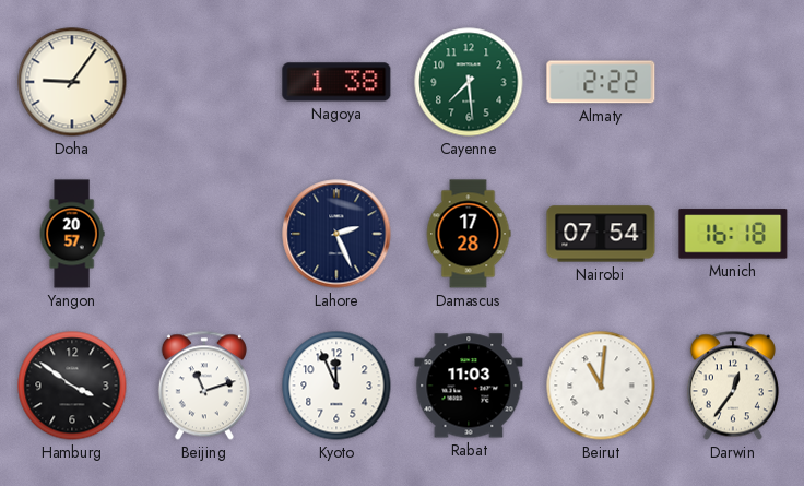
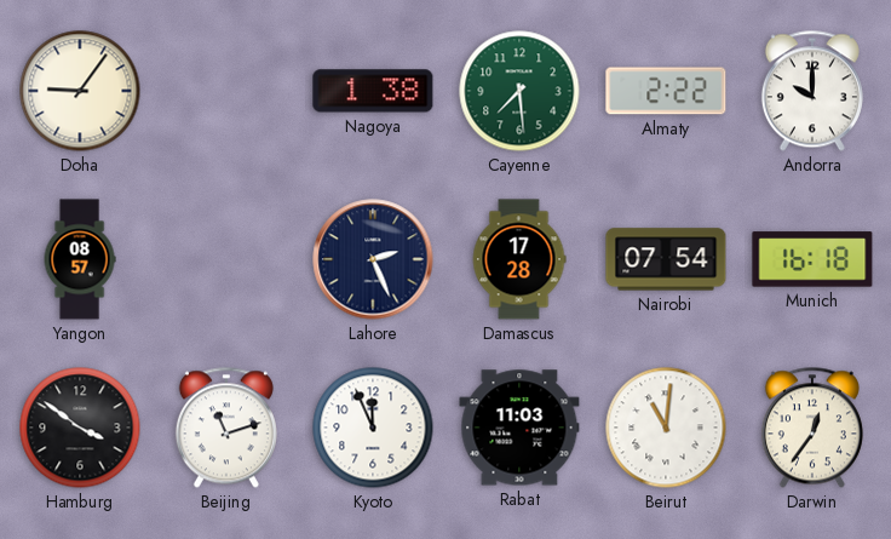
Andorra: none -> 10:00
Yangon: 20:57 -> 08:57
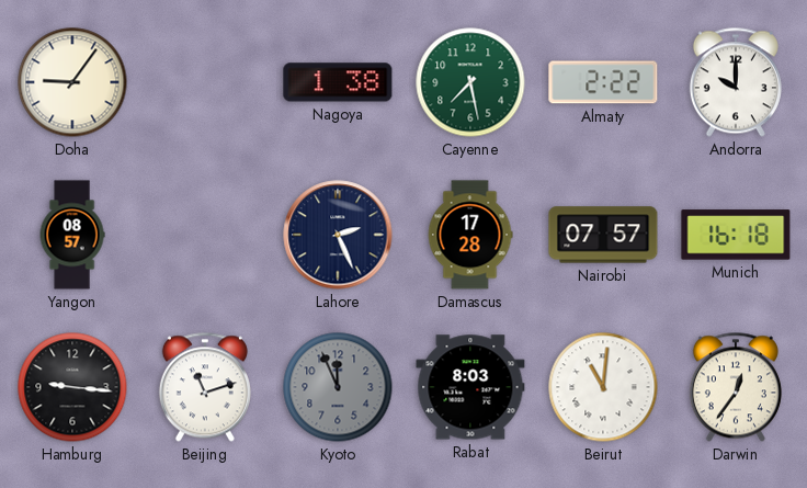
Cayenne: 7:29 -> 7:28
Nairobi: 07:54 -> 07:57
Hamburg: 3:51 -> 9:16
Kyoto dial: white -> grey
Rabat: 11:03 -> 8:03
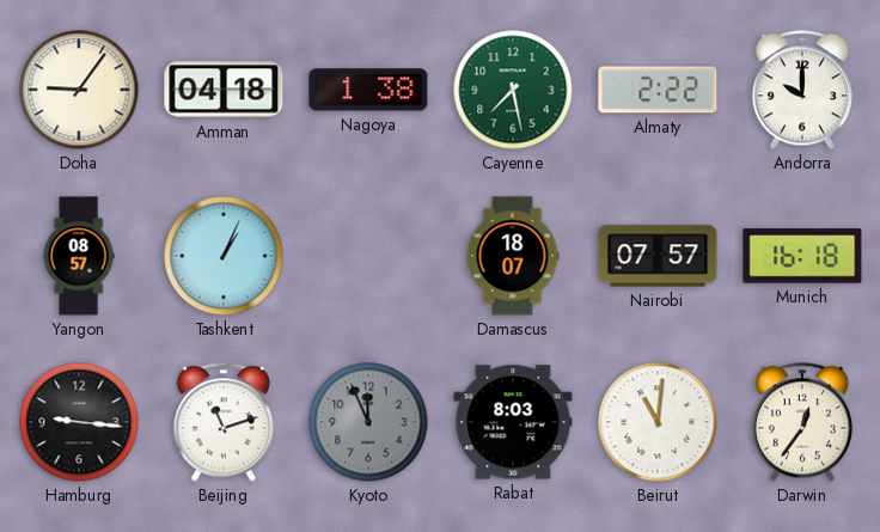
Amman: none -> 04:18
Tashkent: none -> 1:04
Lahore: 2:26 -> none
Damascus: 17:28 -> 18:07
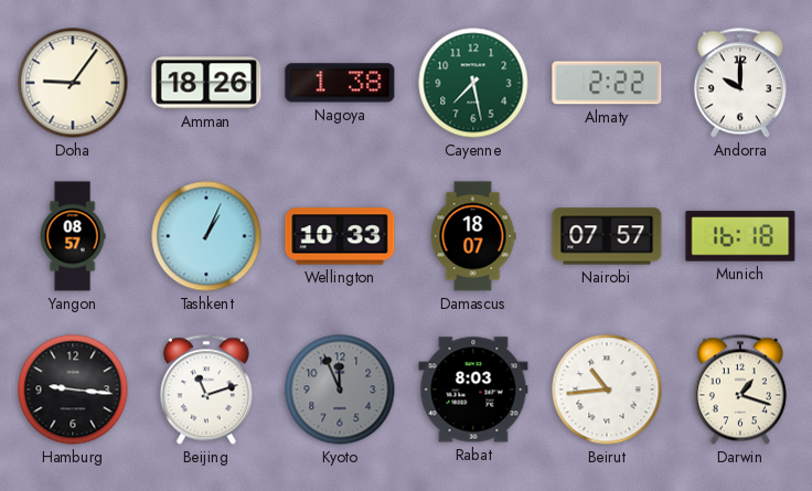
Amman: 04:18 -> 18:26
Wellington: none -> 10:33
Beirut: 11:01 -> 10:44
Darwin: 12:36 -> 1:18
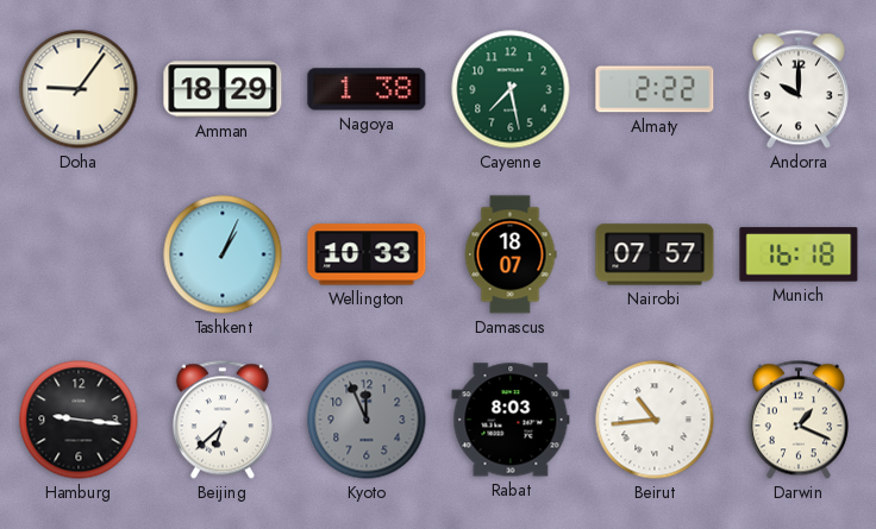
Amman: 18:26 -> 18:29
Yangon: 08:57 -> none
Beijing: 11:12 -> 6:38
Darwin: 1:18 -> 1:19
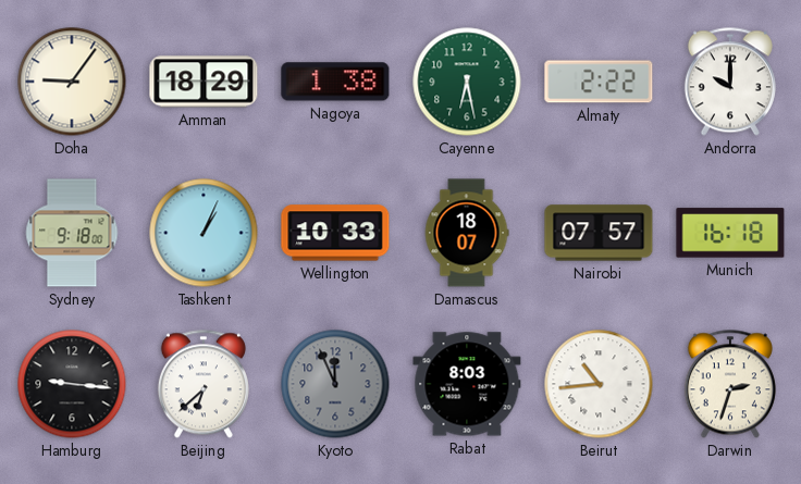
Cayenne: 7:28 -> 6:28
Sydney: none -> 9:18
Darwin: 1:19 -> 2:33
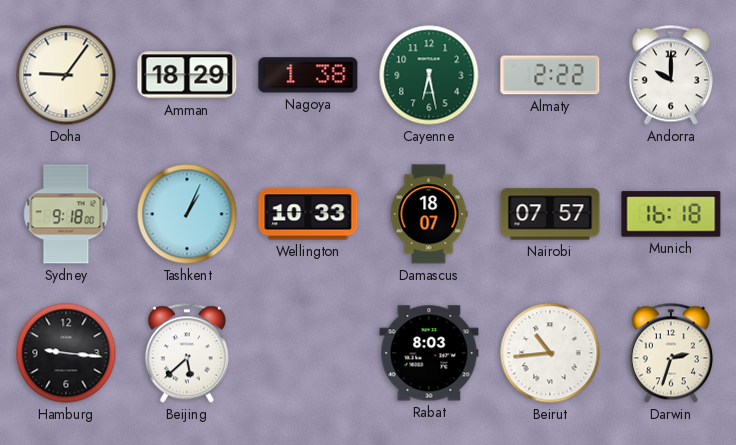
Beijing: 6:38 -> 5:38
Kyoto: 11:56 -> none
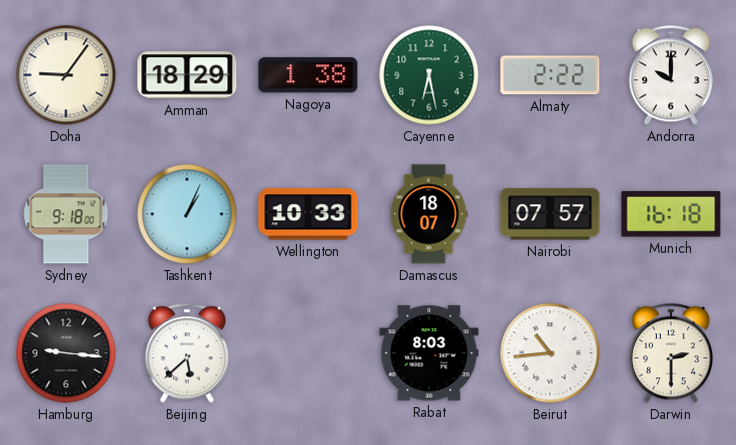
Darwin: 2:33 -> 2:30
